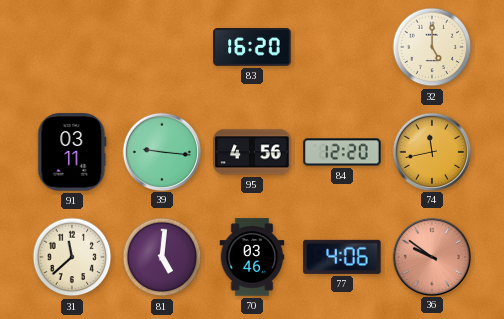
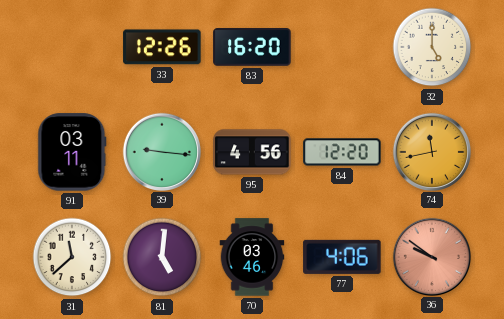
33: none -> 12:26
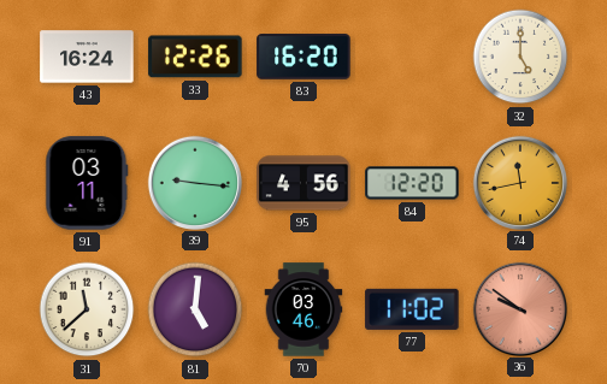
43: none -> 16:24
77: 4:06 -> 11:02
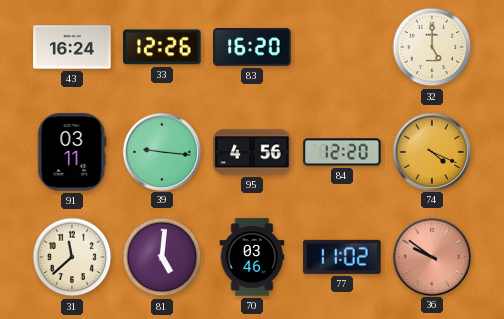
74: 11:43 -> 4:19
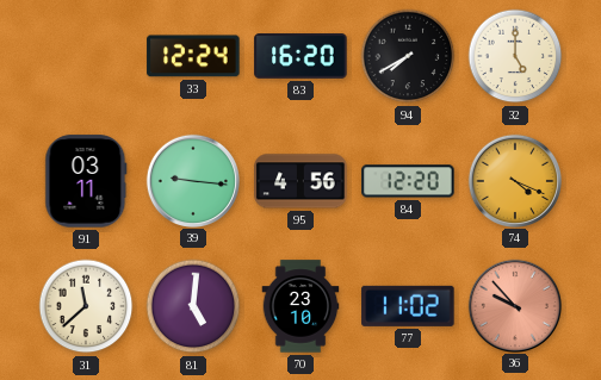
43: 16:24 -> none
33: 12:26 -> 12:24
94: none -> 7:40
70: 03:46 -> 23:10
36: 9:51 -> 9:53
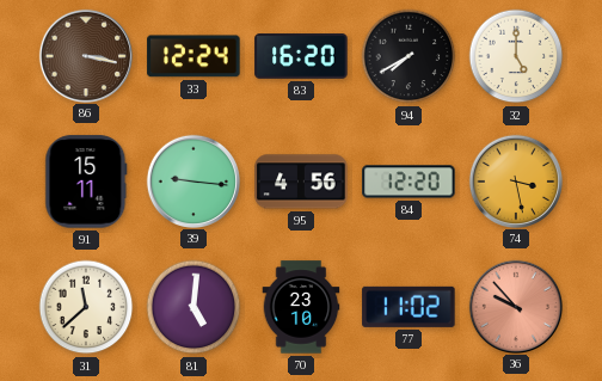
86: none -> 3:17
91: 03:11 -> 15:11
74: 4:19 -> 3:28
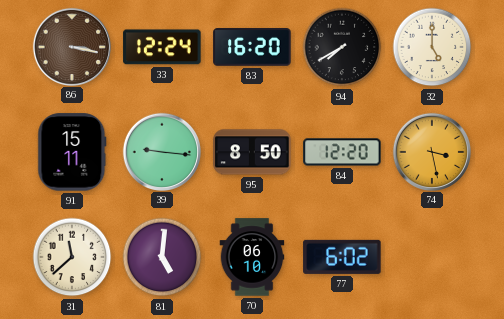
95: 4:56 -> 8:50
70: 23:10 -> 06:10
77: 11:02 -> 6:02
36: 9:53 -> none
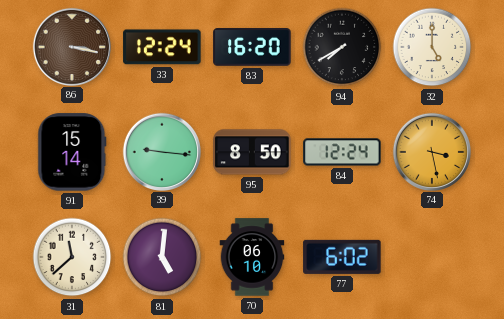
91: 15:11 -> 15:14
84: 12:20 -> 12:24
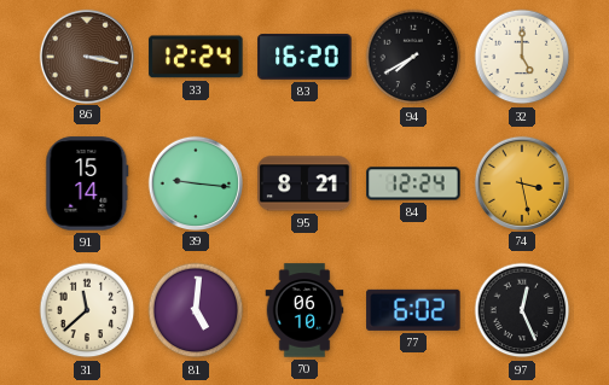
95: 8:50 -> 8:21
97: none -> 12:26
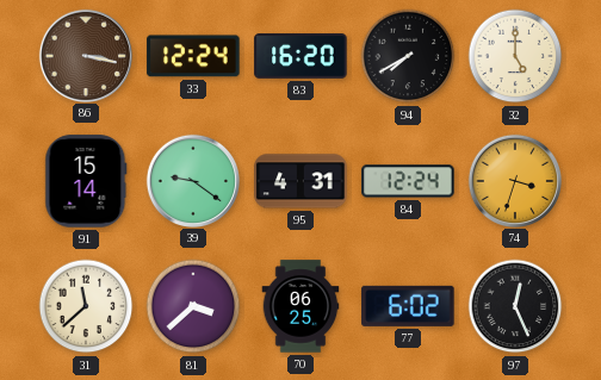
39: 9:16 -> 9:21
95: 8:21 -> 4:31
74: 3:28 -> 3:33
81: 5:01 -> 3:38
70: 06:10 -> 06:25
